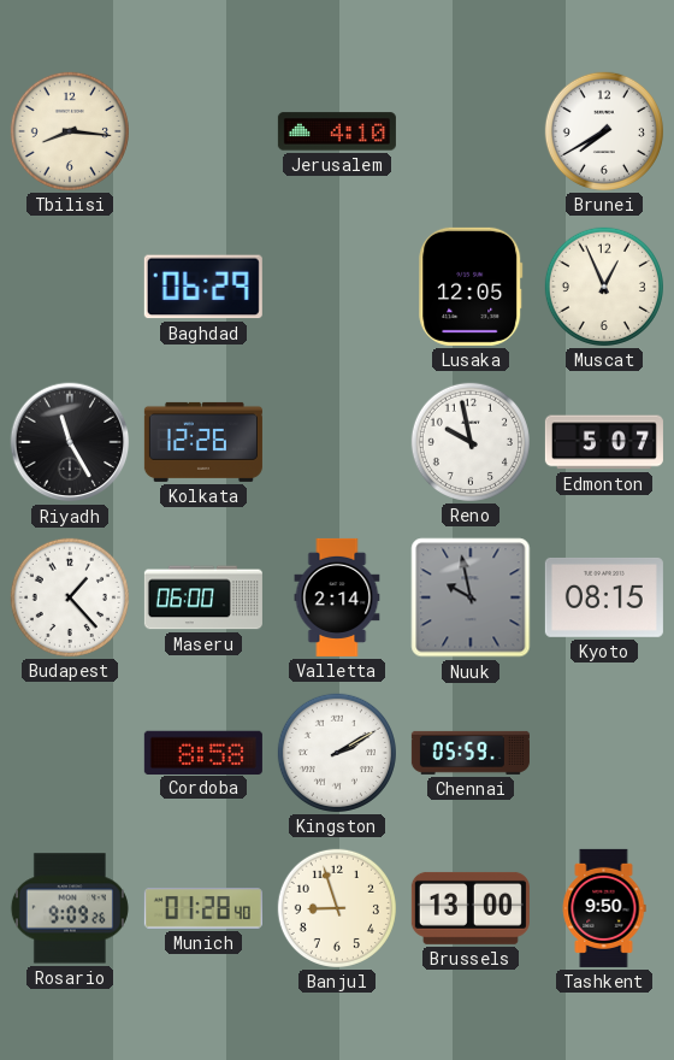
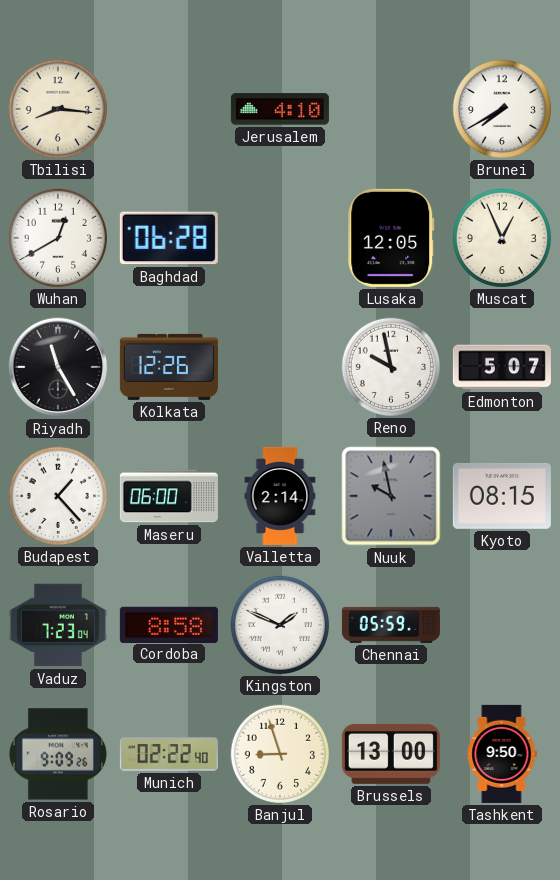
Wuhan: none -> 12:40
Baghdad: 06:29 -> 06:28
Vaduz: none -> 7:23
Kingston: 2:10 -> 1:49
Munich: 01:28 -> 02:22
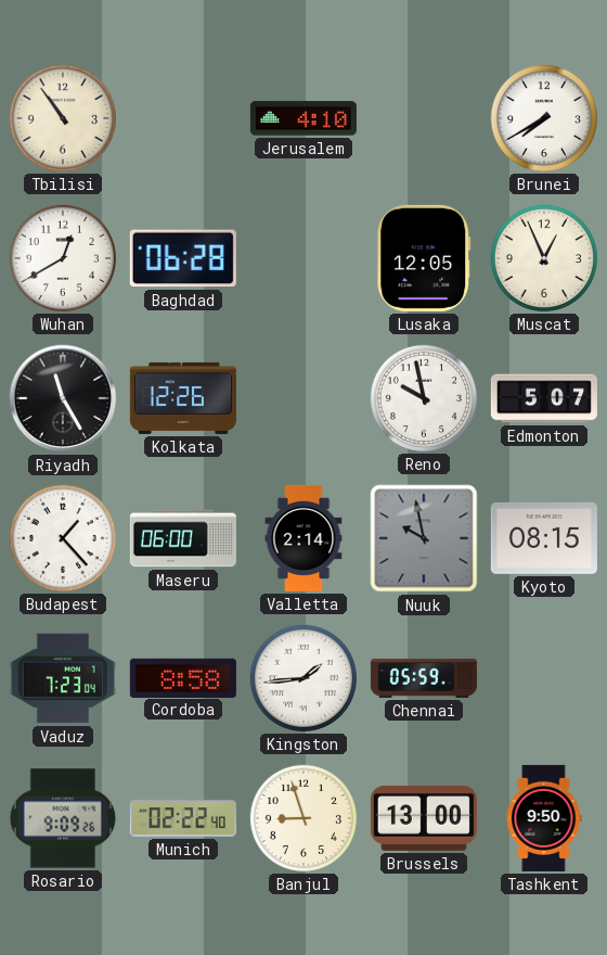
Tbilisi: 8:16 -> 10:54
Kingston: 1:49 -> 1:44
